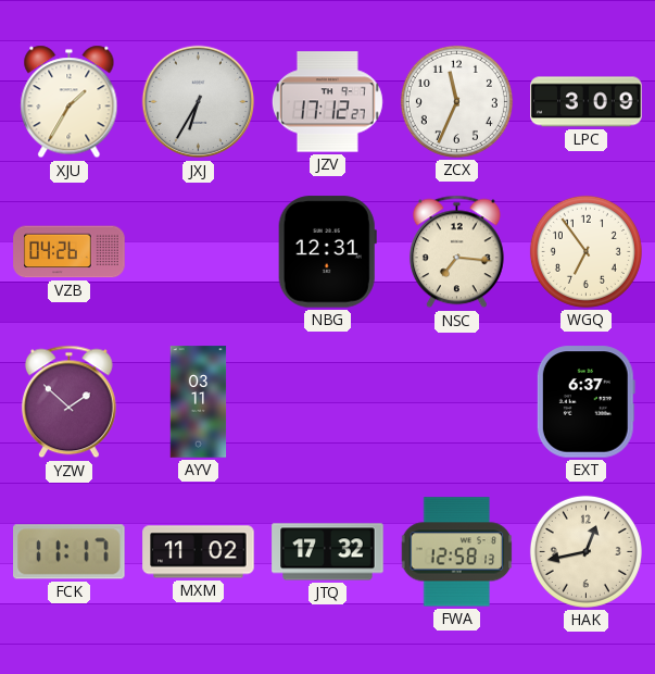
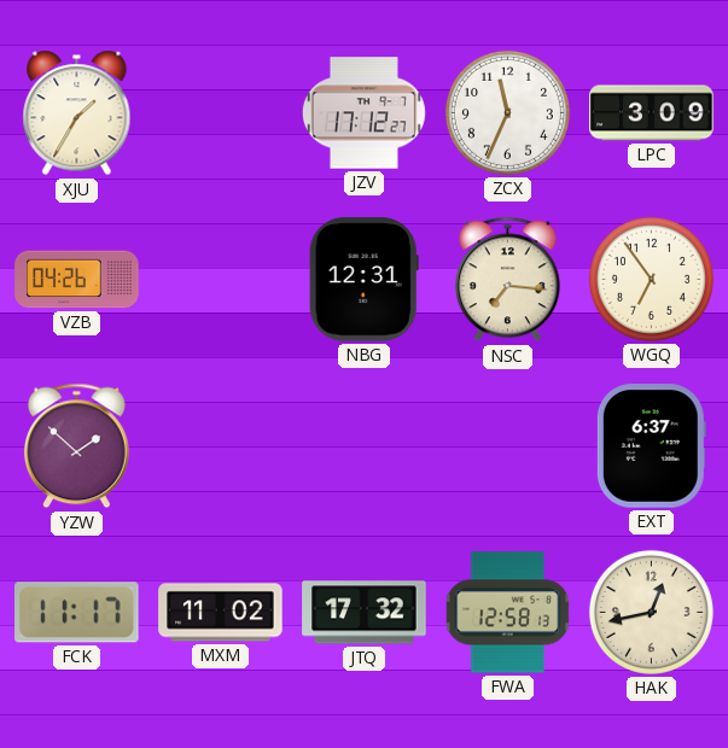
JXJ: 6:35 -> none
AYV: 03:11 -> none
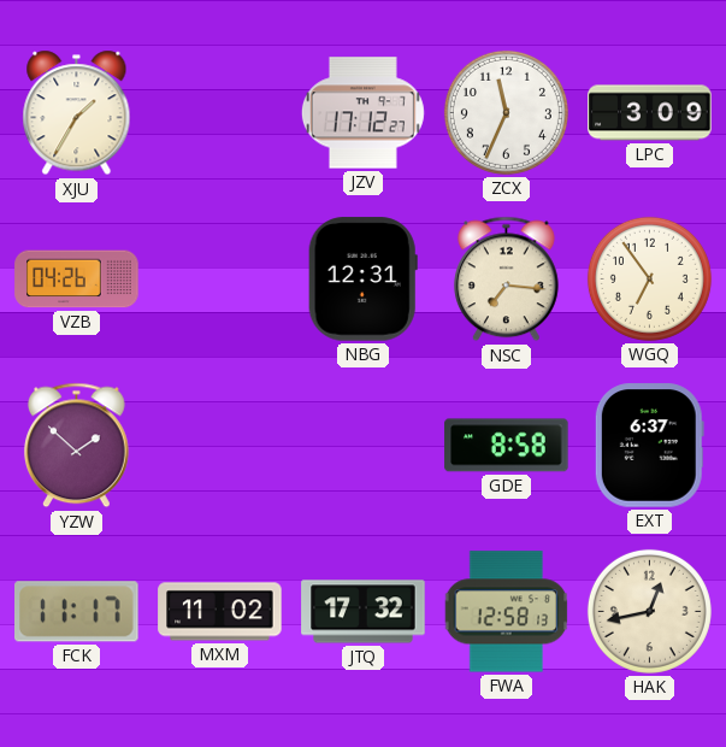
GDE: none -> 8:58
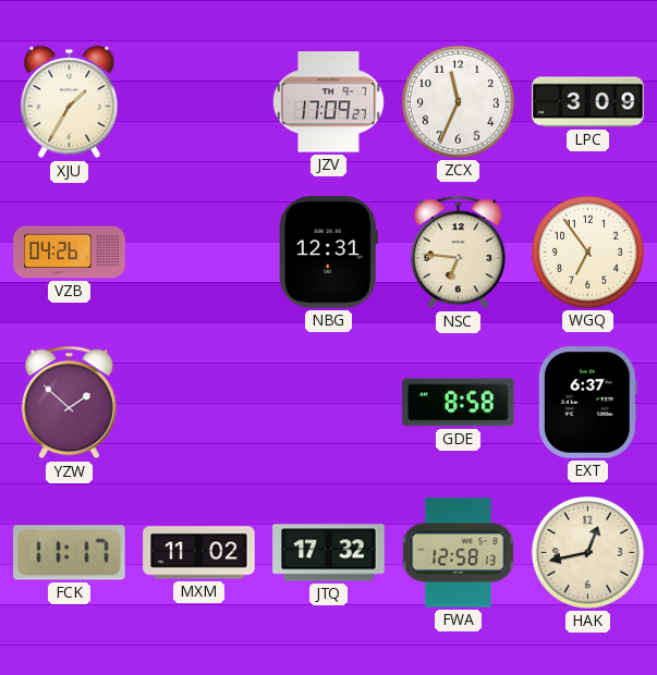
JZV: 17:12 -> 17:09
NSC: 7:16 -> 6:46
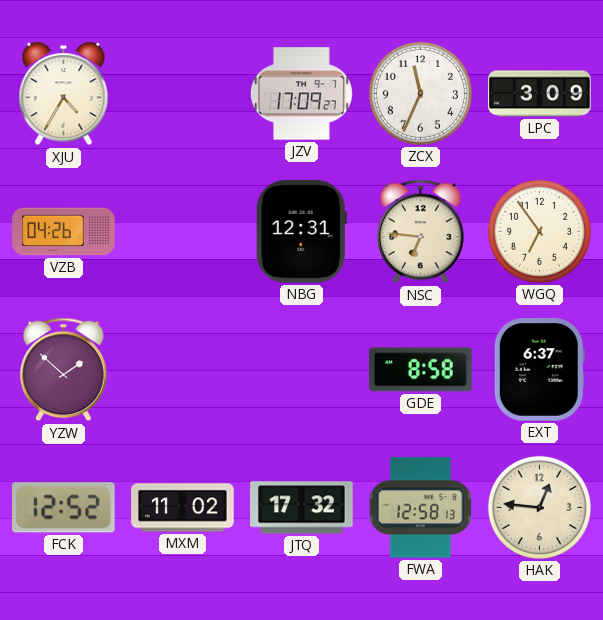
XJU: 1:35 -> 4:35
FCK: 11:17 -> 12:52
HAK: 12:43 -> 12:46
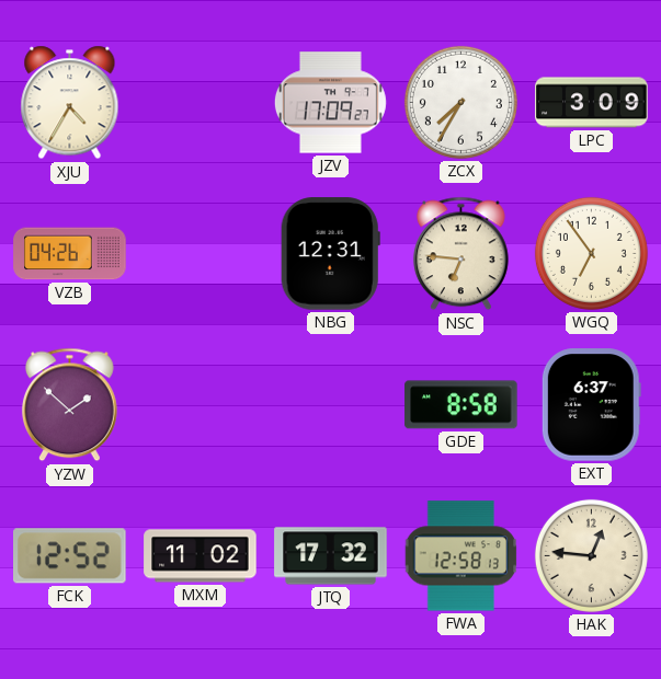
ZCX: 11:34 -> 7:35
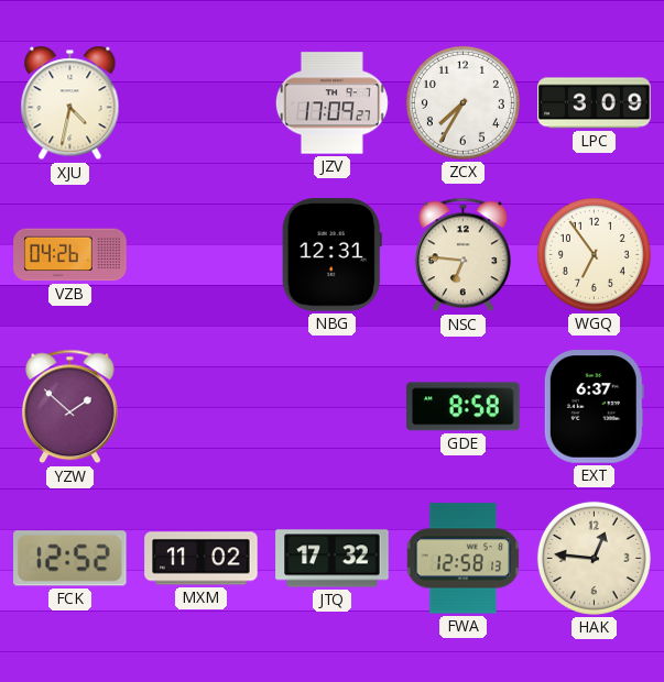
XJU: 4:35 -> 4:32
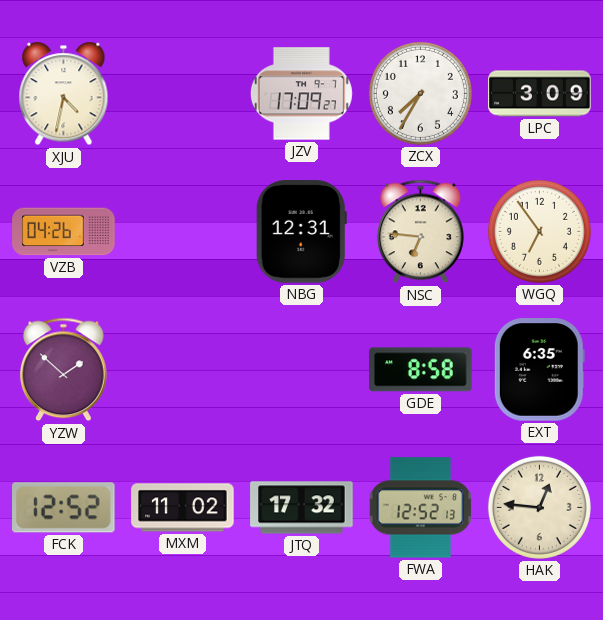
EXT: 6:37 -> 6:35
FWA: 12:58 -> 12:52
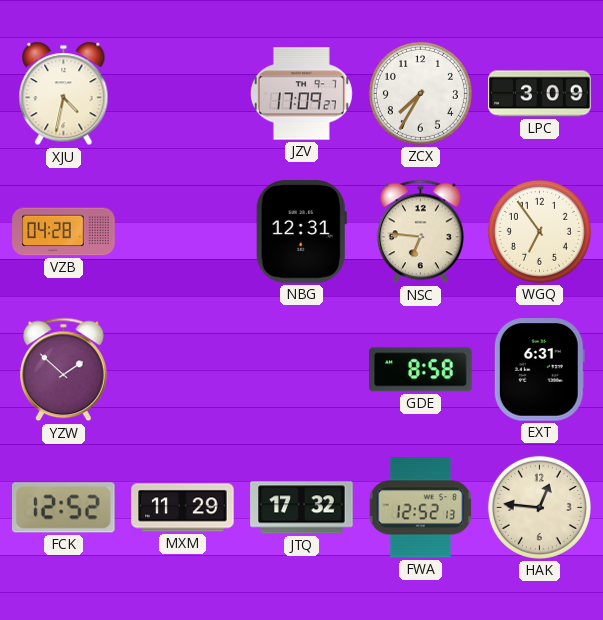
VZB: 04:26 -> 04:28
EXT: 6:35 -> 6:31
MXM: 11:02 -> 11:29
